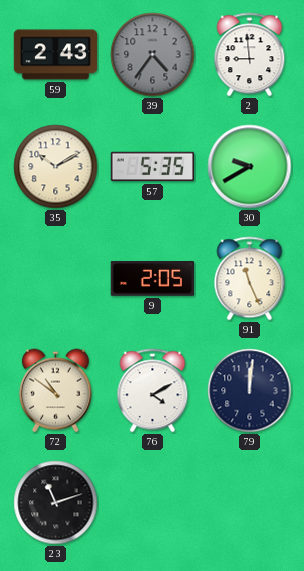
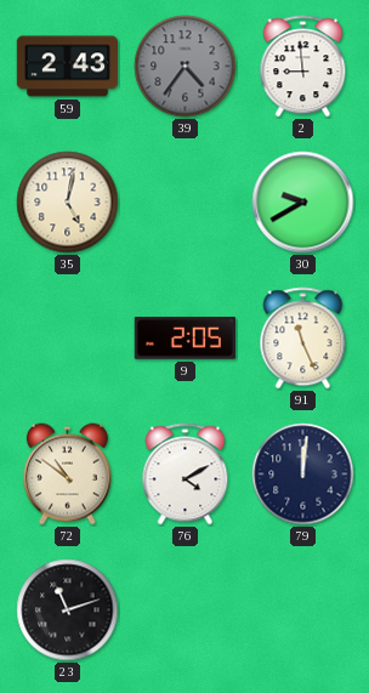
35: 10:10 -> 5:02
57: 5:35 -> none
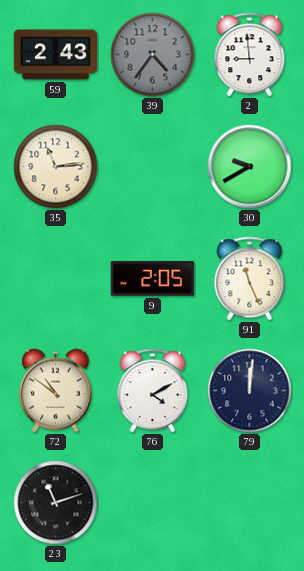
35: 5:02 -> 11:14
